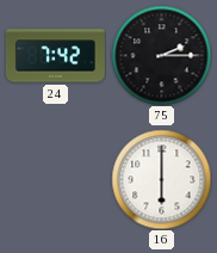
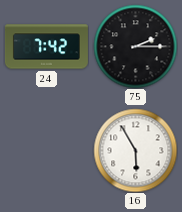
16: 6:00 -> 5:55
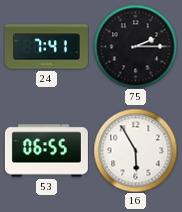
24: 7:42 -> 7:41
53: none -> 06:55
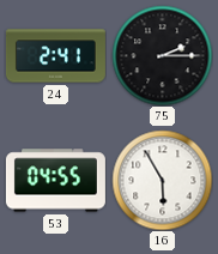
24: 7:41 -> 2:41
53: 06:55 -> 04:55
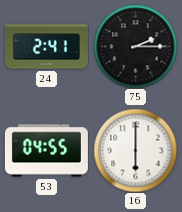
16: 5:55 -> 6:00
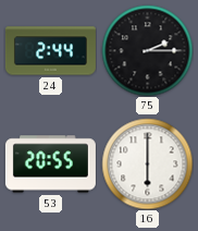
24: 2:41 -> 2:44
53: 04:55 -> 20:55
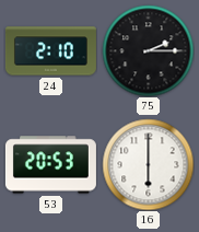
24: 2:44 -> 2:10
53: 20:55 -> 20:53
